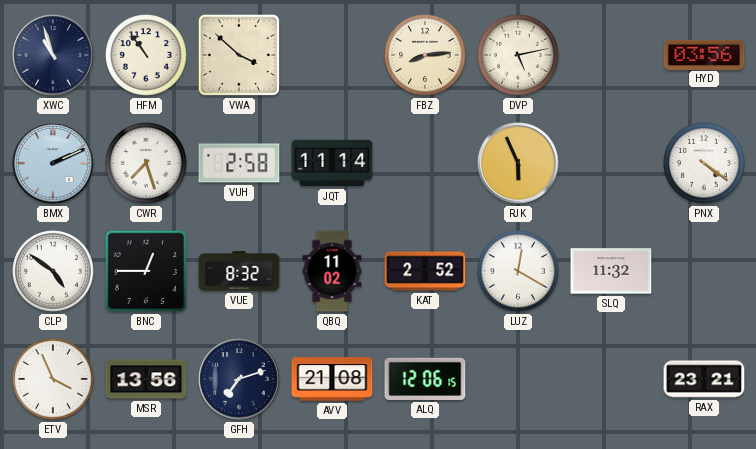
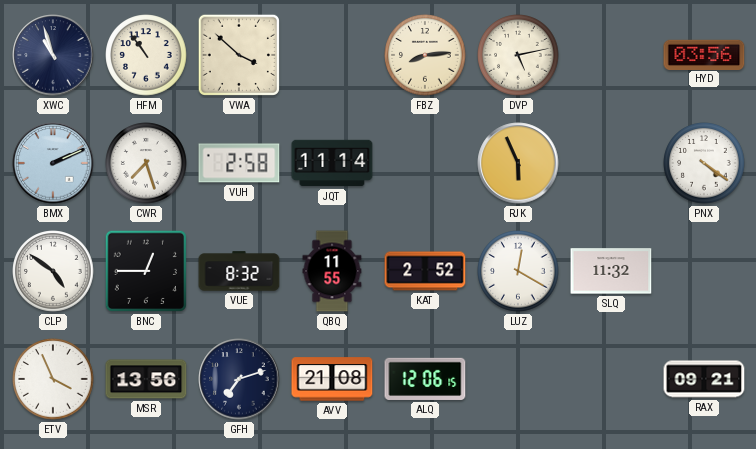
QBQ: 11:02 -> 11:55
RAX: 23:21 -> 09:21
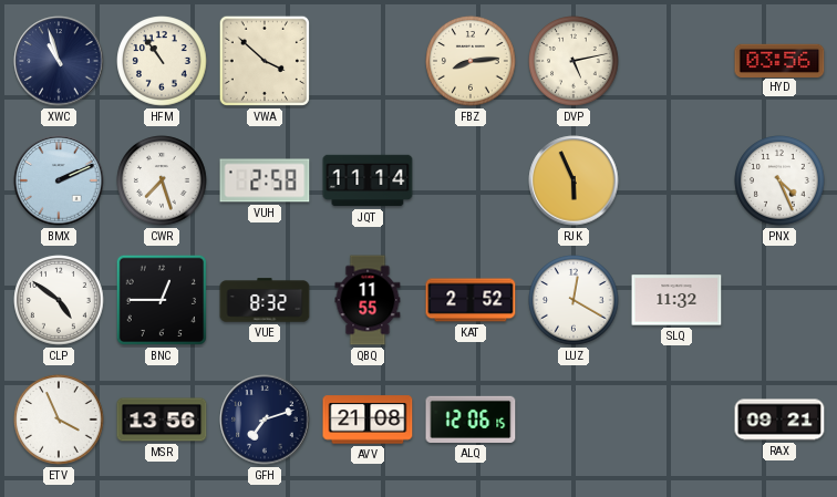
PNX: 4:21 -> 4:26
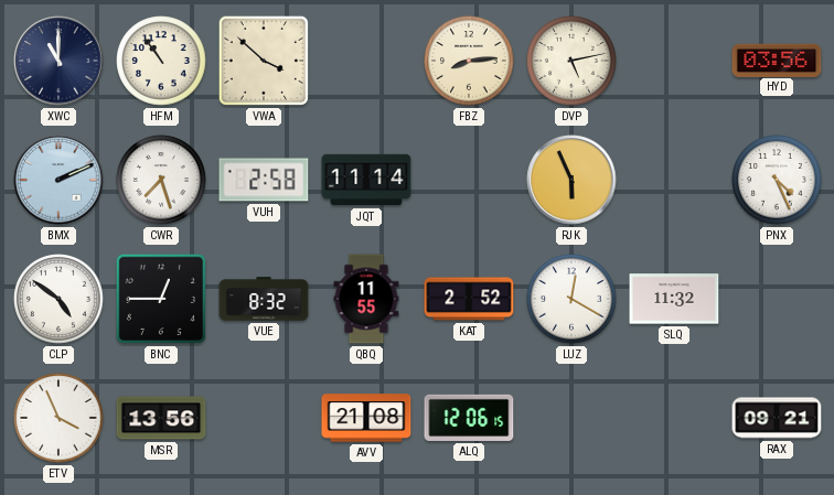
XWC: 10:57 -> 11:00
GFH: 7:12 -> none
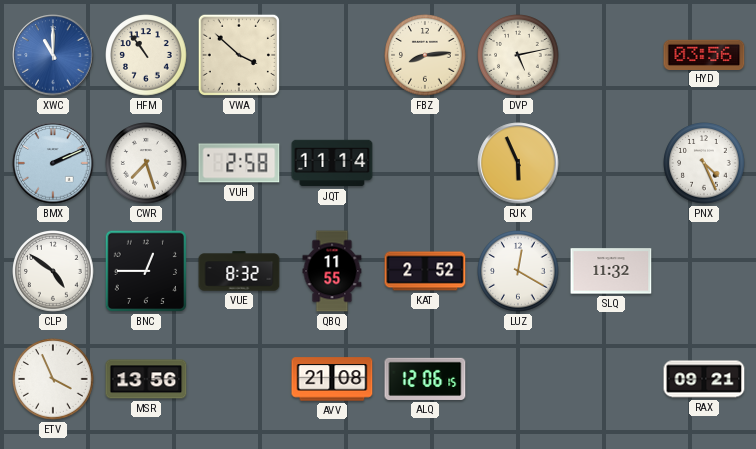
XWC dial: navy -> blue
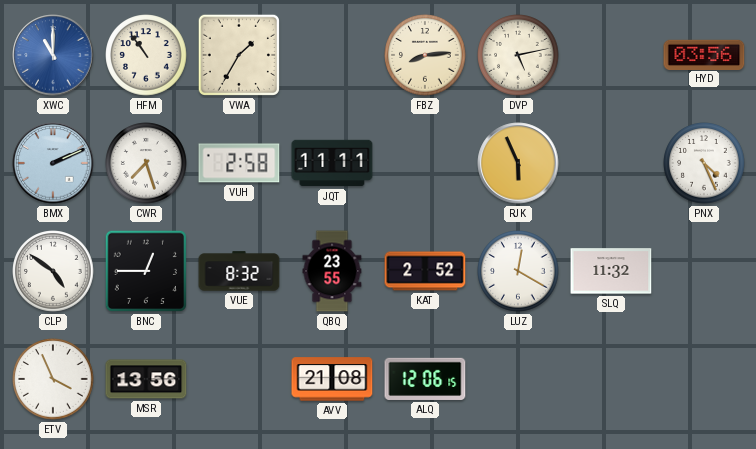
VWA: 3:52 -> 1:35
JQT: 11:14 -> 11:11
QBQ: 11:55 -> 23:55
RAX: 09:21 -> none
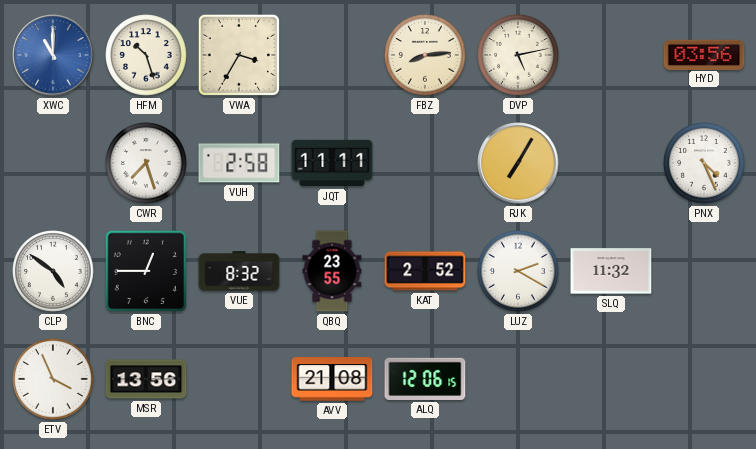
HFM: 10:54 -> 10:27
VWA: 1:35 -> 3:35
BMX: 2:11 -> none
RJK: 5:56 -> 7:05
LUZ: 12:20 -> 2:20
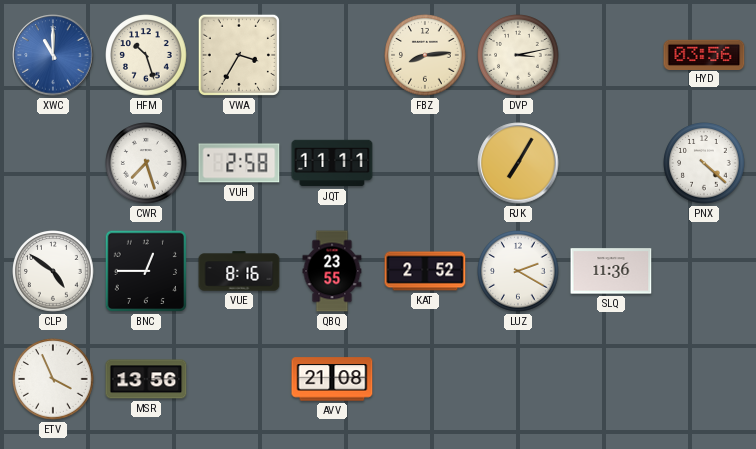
DVP: 5:13 -> 3:13
PNX: 4:26 -> 4:22
VUE: 8:32 -> 8:16
SLQ: 11:32 -> 11:36
ALQ: 12:06 -> none
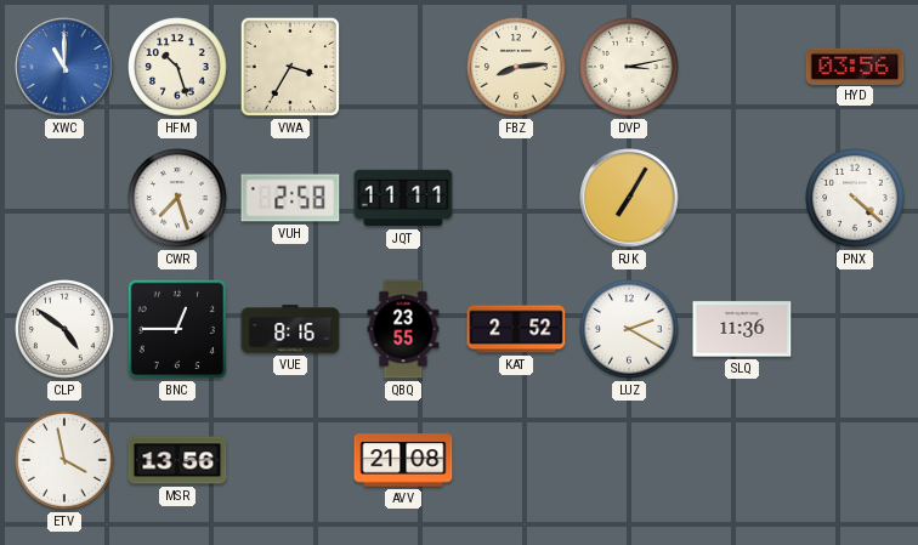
ETV: 3:56 -> 3:58
